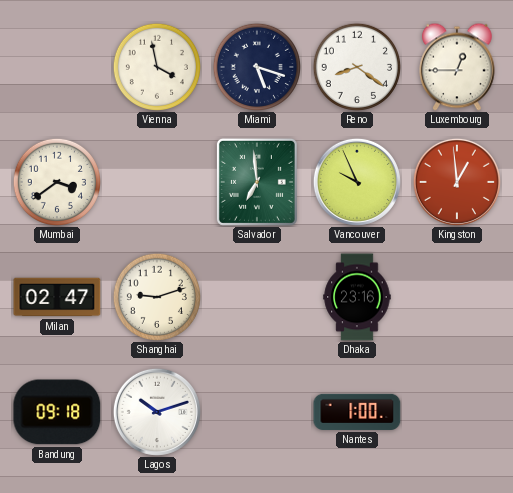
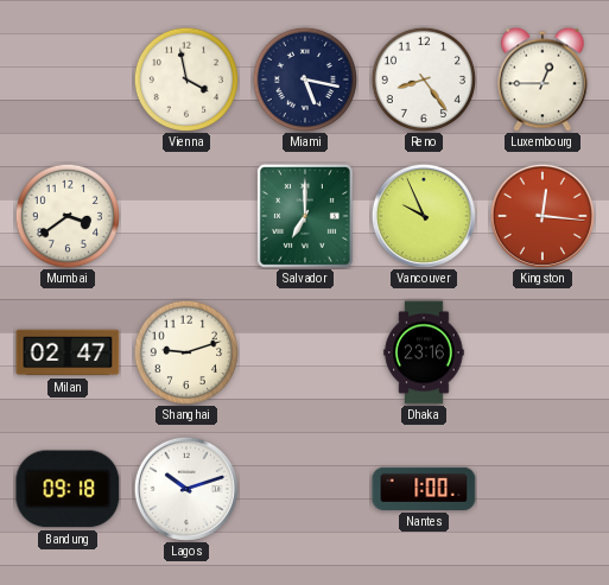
Miami: 5:18 -> 5:17
Reno: 8:21 -> 8:24
Salvador: 6:59 -> 7:00
Kingston: 12:59 -> 12:16
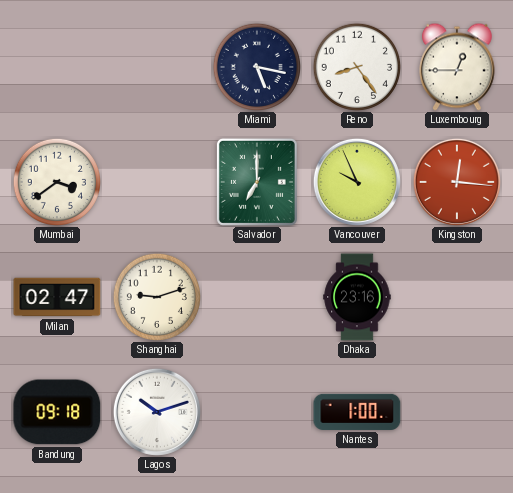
Vienna: 3:58 -> none
